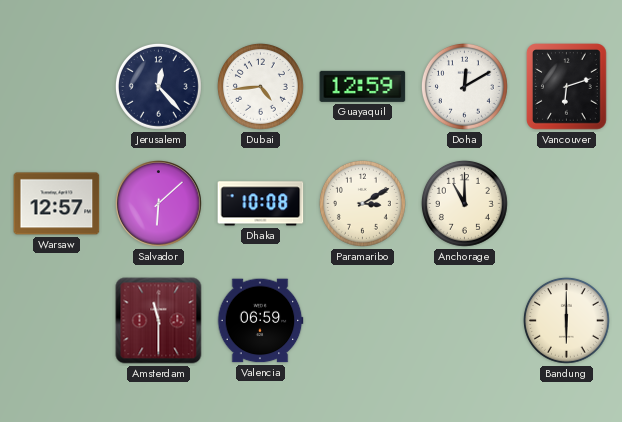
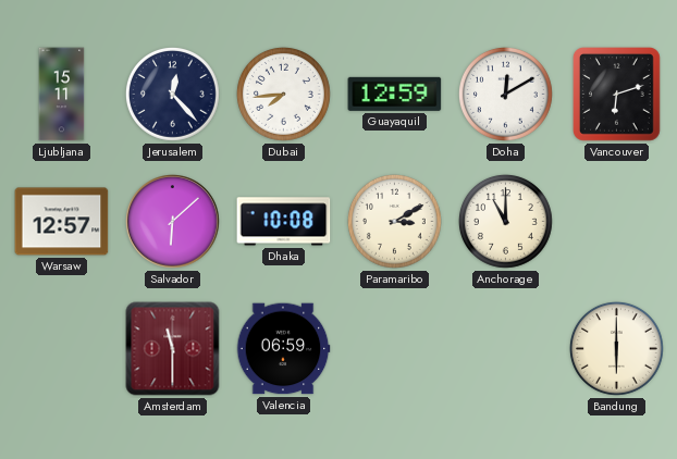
Ljubljana: none -> 15:11
Dubai: 4:44 -> 7:44
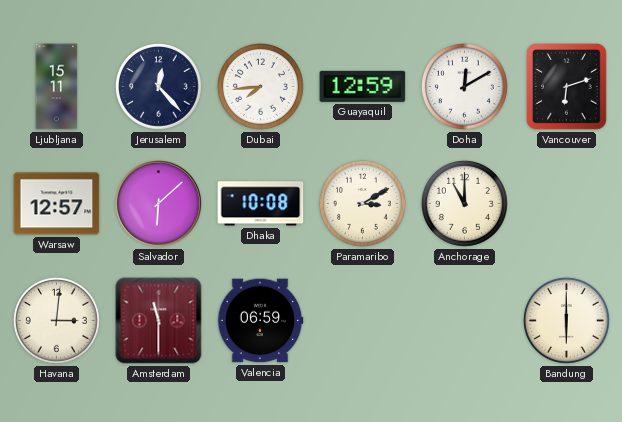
Havana: none -> 3:01
